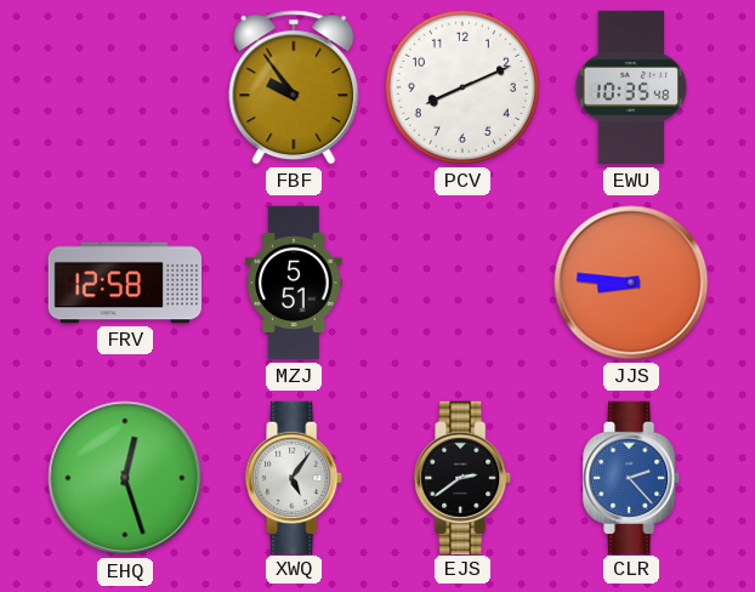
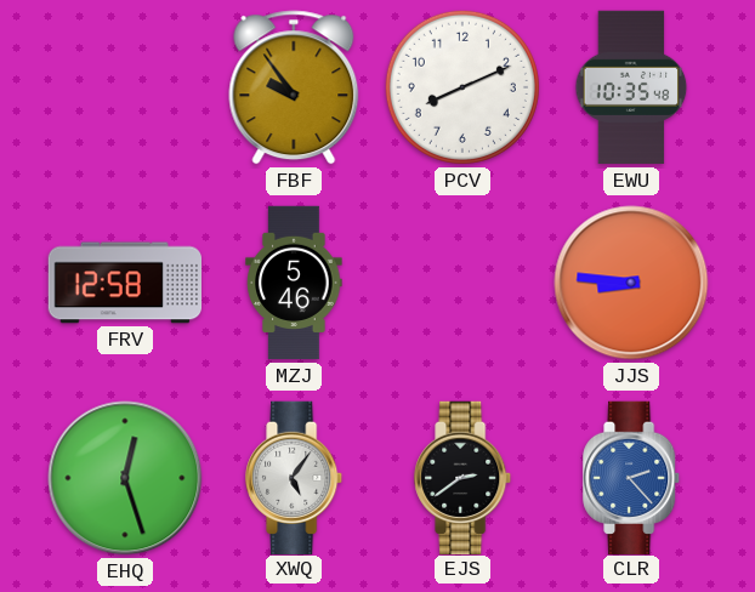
MZJ: 5:51 -> 5:46
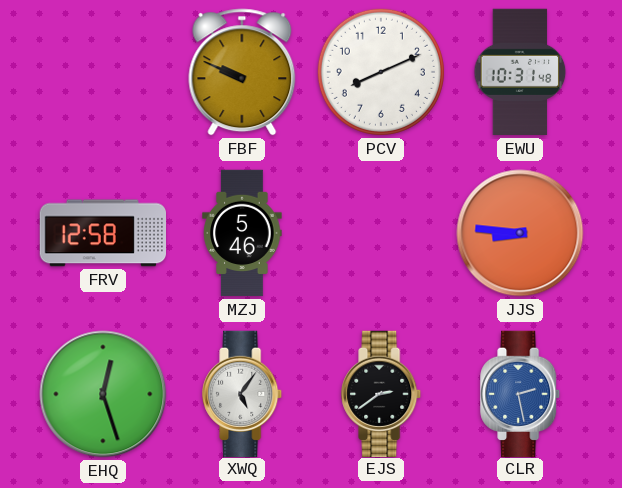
FBF: 9:54 -> 9:49
EWU: 10:35 -> 10:31
CLR: 2:23 -> 2:28
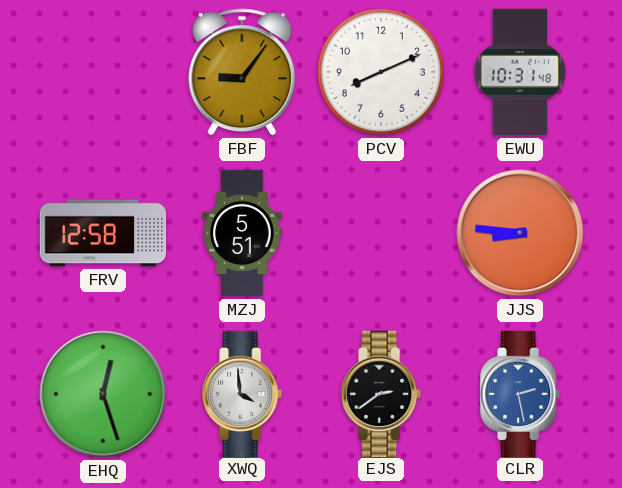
FBF: 9:49 -> 9:06
MZJ: 5:46 -> 5:51
XWQ: 5:06 -> 3:59
